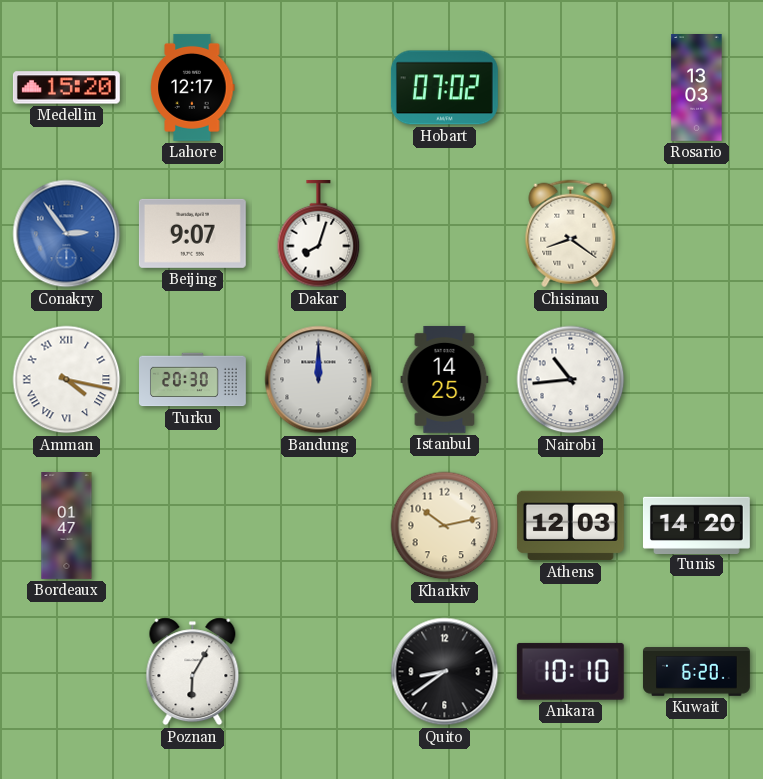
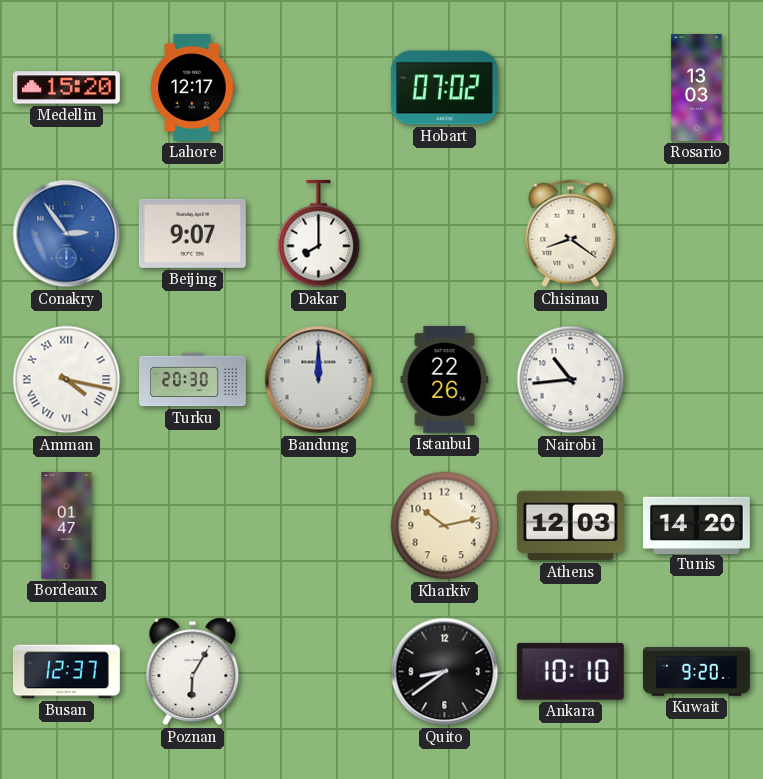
Dakar: 8:03 -> 8:00
Istanbul: 14:25 -> 22:26
Busan: none -> 12:37
Kuwait: 6:20 -> 9:20
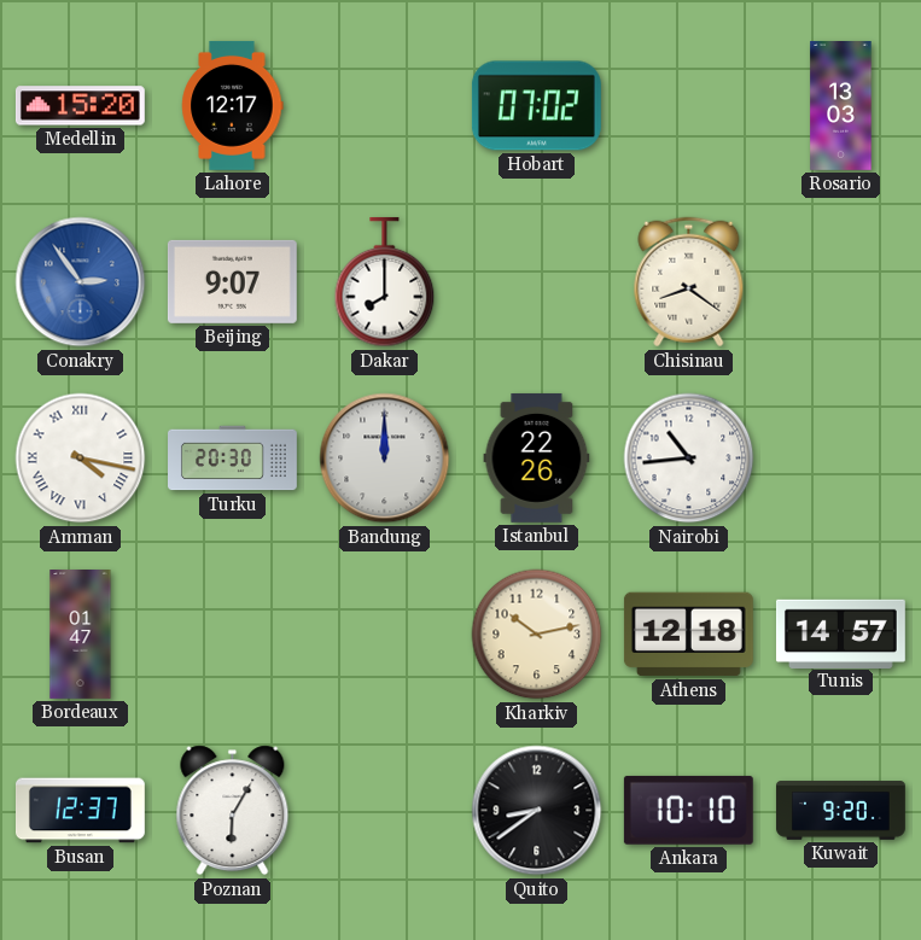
Athens: 12:03 -> 12:18
Tunis: 14:20 -> 14:57
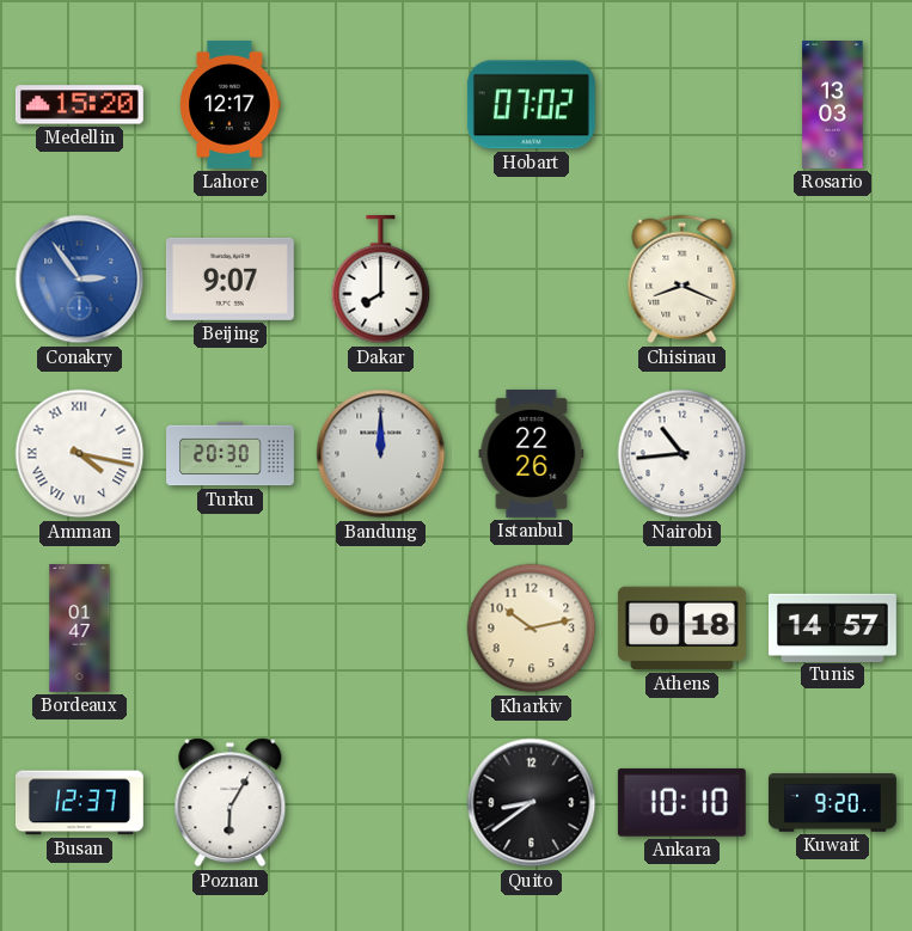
Chisinau: 8:21 -> 8:19
Athens: 12:18 -> 0:18
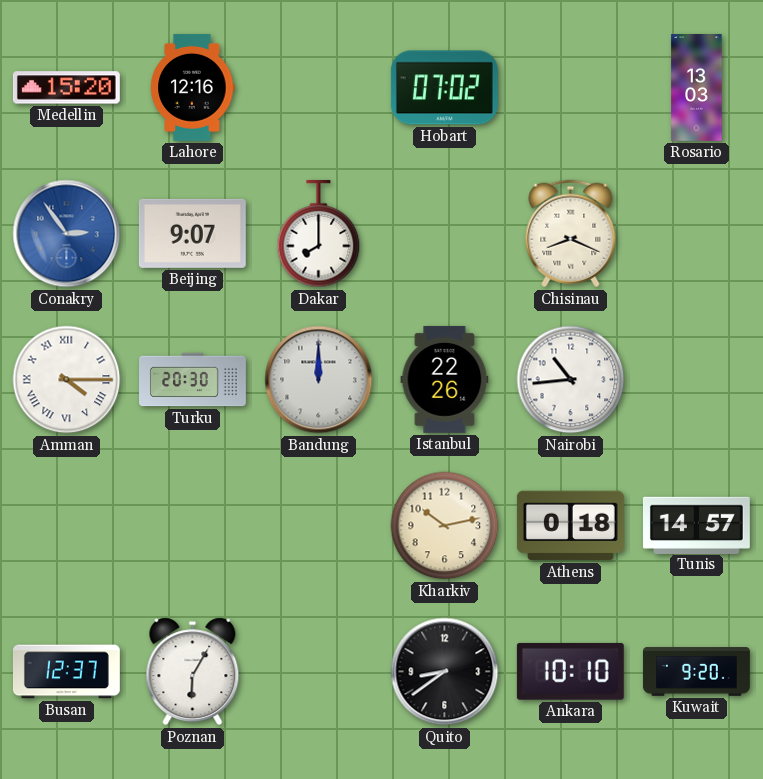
Lahore: 12:17 -> 12:16
Amman: 4:17 -> 4:15
Bordeaux: 01:47 -> none
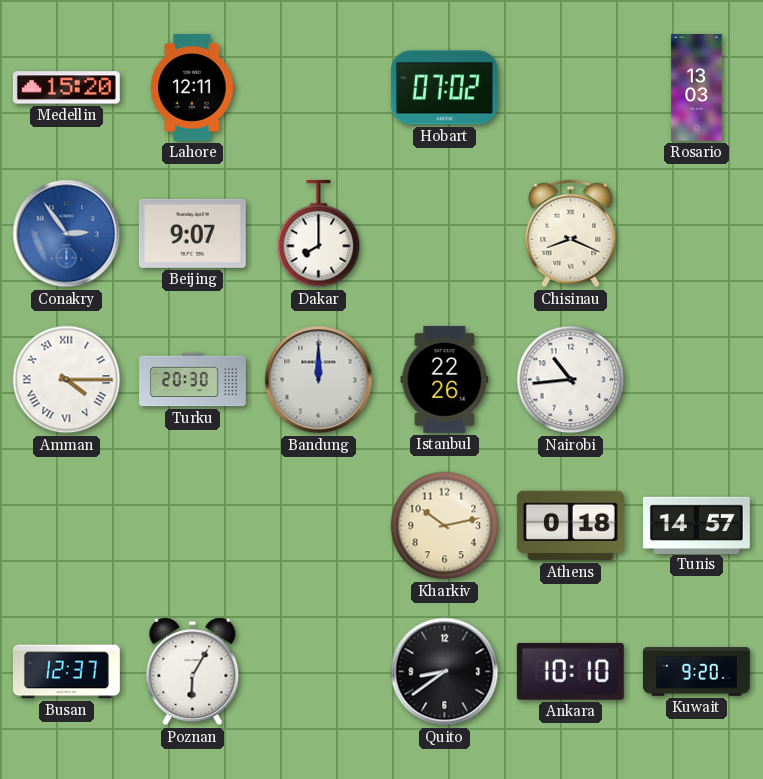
Lahore: 12:16 -> 12:11
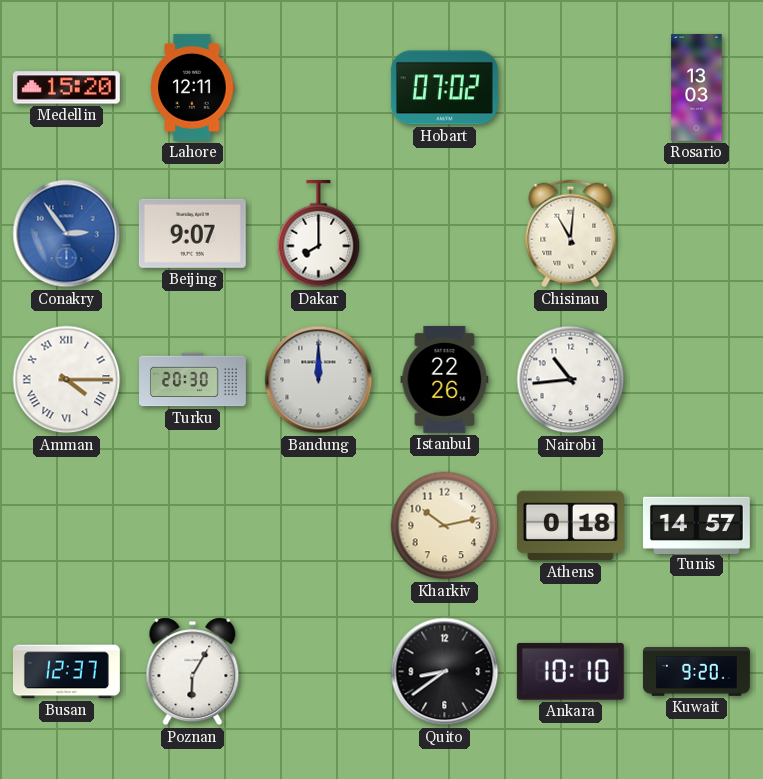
Chisinau: 8:19 -> 11:01
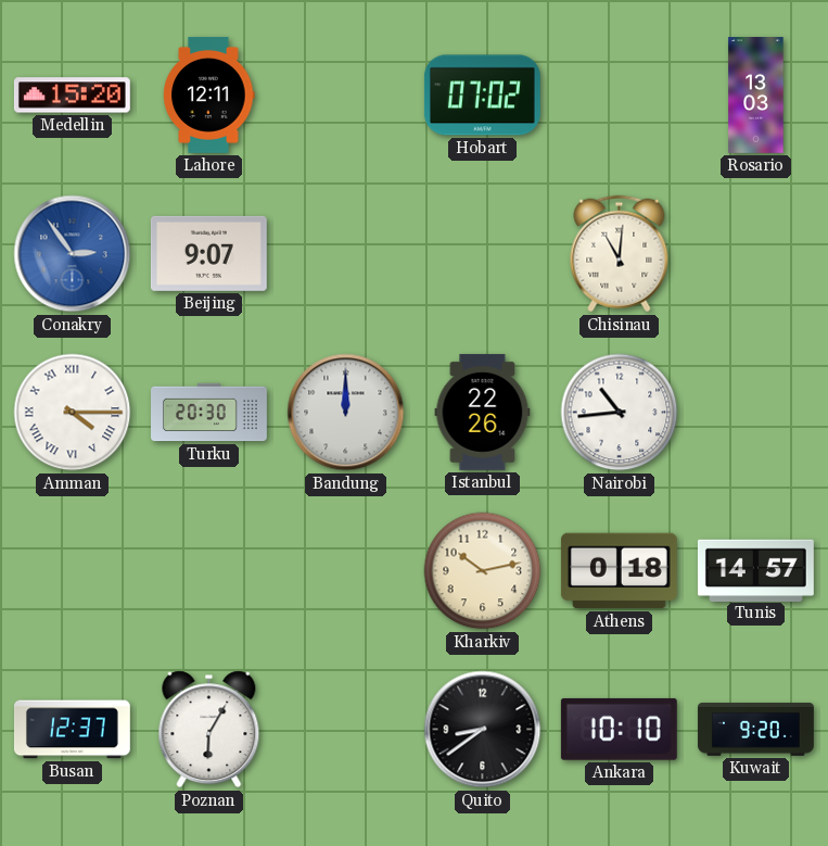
Dakar: 8:00 -> none
